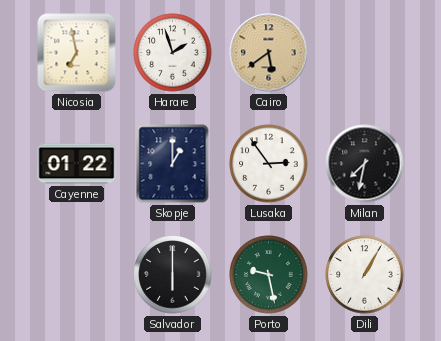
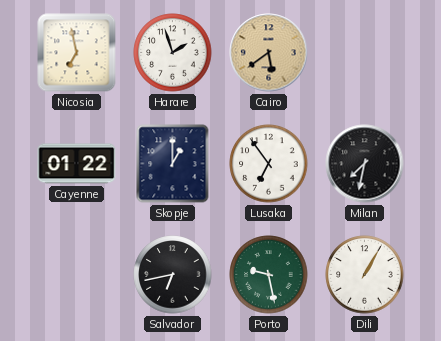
Lusaka: 2:54 -> 6:54
Salvador: 6:00 -> 6:43
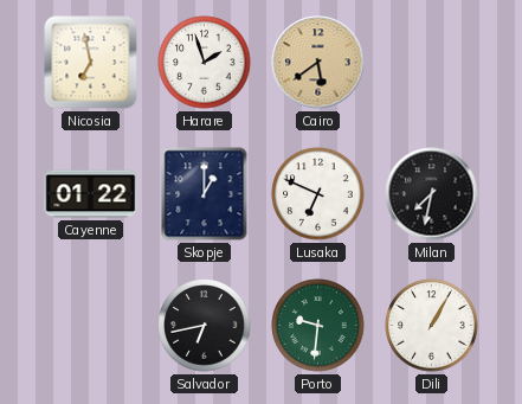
Lusaka: 6:54 -> 6:49
Porto: 9:28 -> 9:31
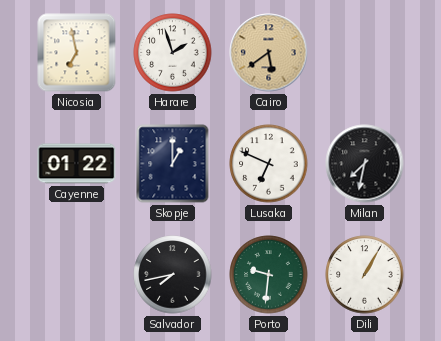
Salvador: 6:43 -> 7:43
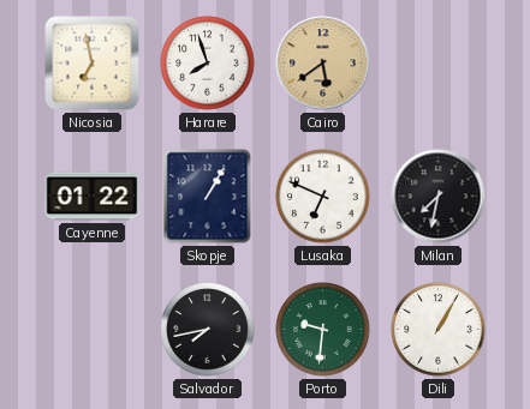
Harare: 1:57 -> 7:57
Skopje: 1:00 -> 1:05
